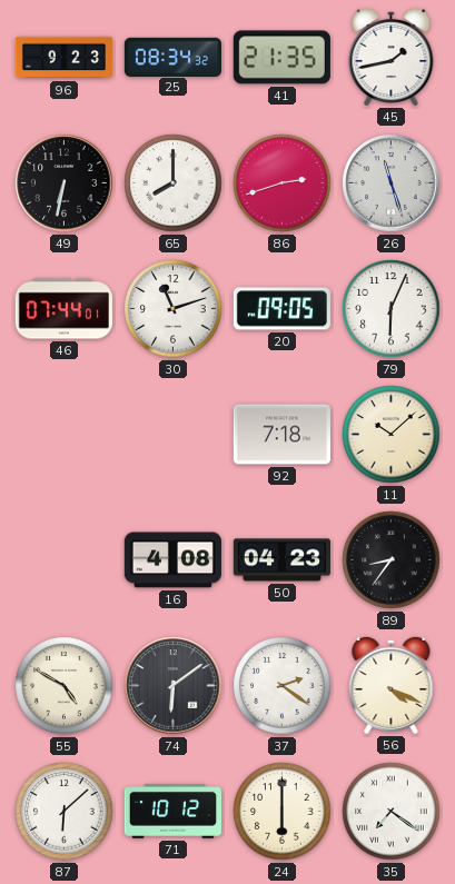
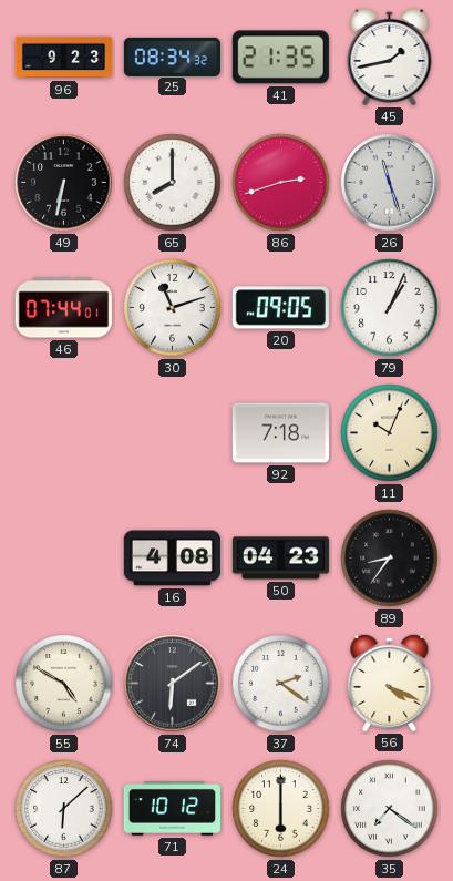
79: 6:04 -> 1:04
11: 10:08 -> 10:04
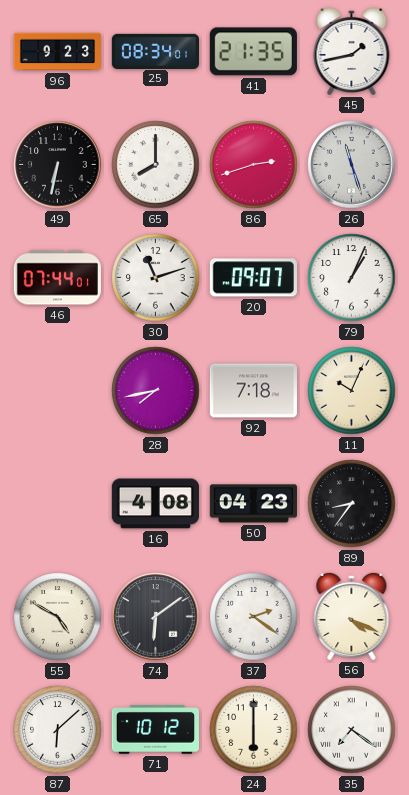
25: 08:34:32 -> 08:34:01
20: 09:05 -> 09:07
28: none -> 7:43
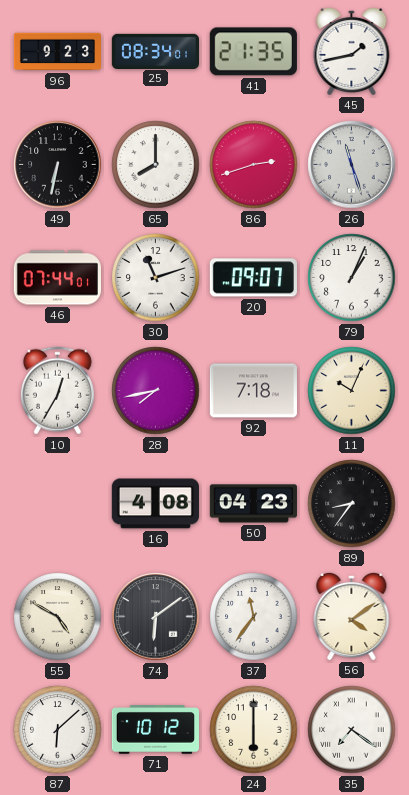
10: none -> 12:35
37: 2:21 -> 11:36
56: 4:19 -> 4:09
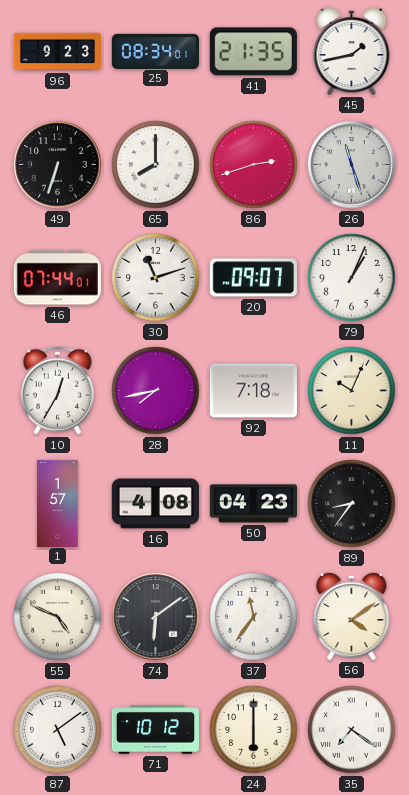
49: 6:32 -> 6:33
1: none -> 1:57
55: 4:50 -> 4:49
87: 6:08 -> 5:09
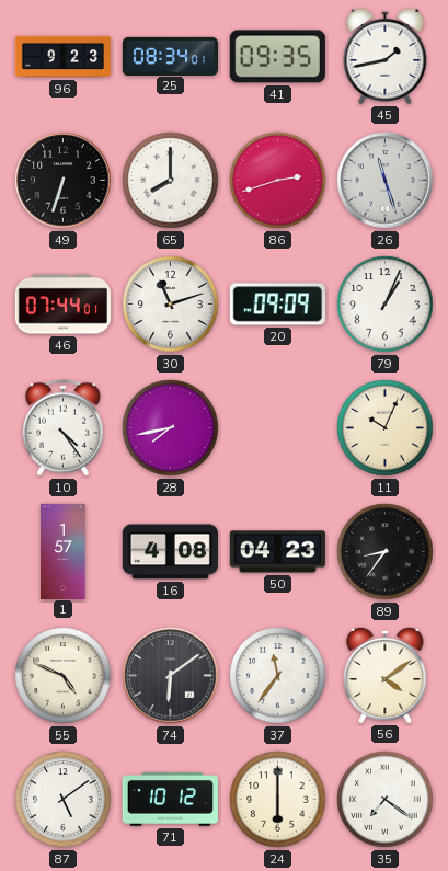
41: 21:35 -> 09:35
20: 09:07 -> 09:09
10: 12:35 -> 4:24
92: 7:18 -> none
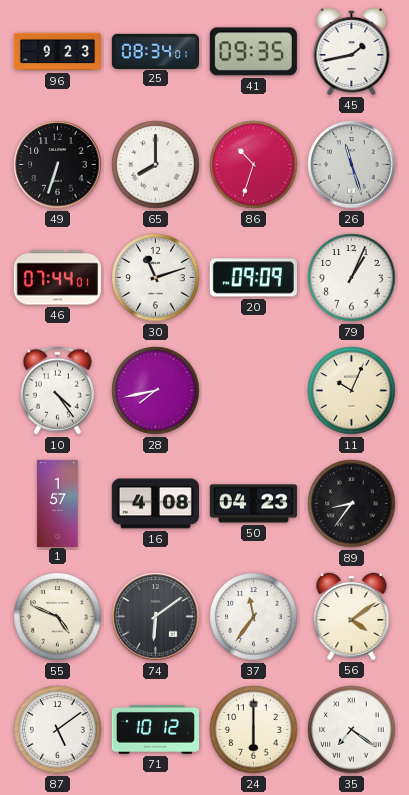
86: 2:42 -> 10:33
